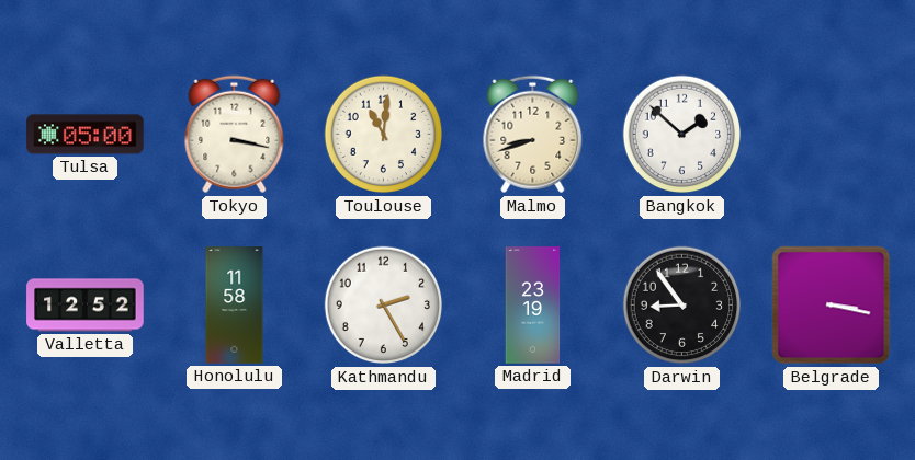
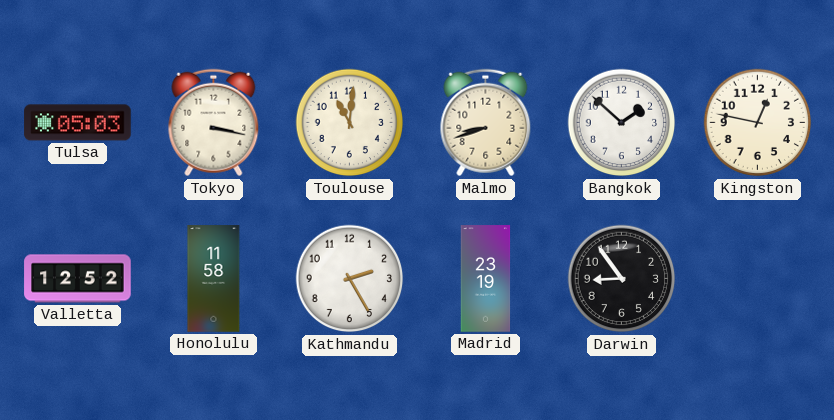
Tulsa: 05:00 -> 05:03
Kingston: none -> 12:47
Belgrade: 3:17 -> none
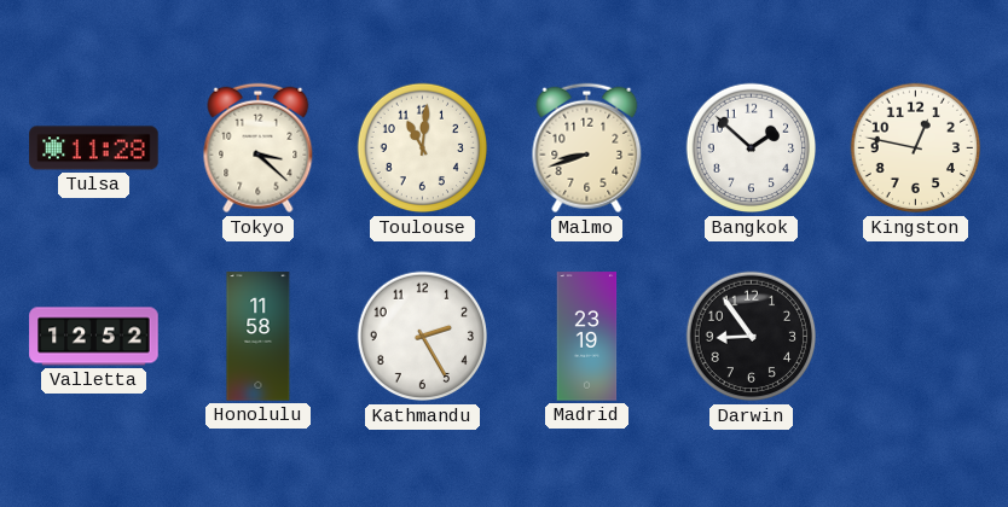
Tulsa: 05:03 -> 11:28
Tokyo: 3:17 -> 3:22
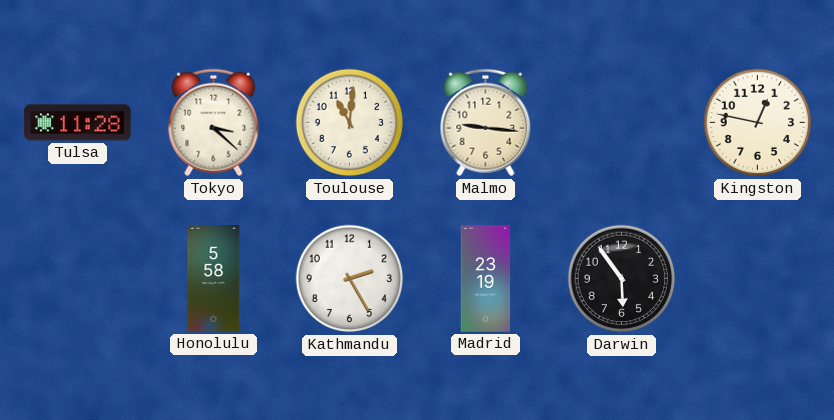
Malmo: 8:42 -> 9:16
Bangkok: 1:52 -> none
Valletta: 12:52 -> none
Honolulu: 11:58 -> 5:58
Darwin: 8:54 -> 5:54
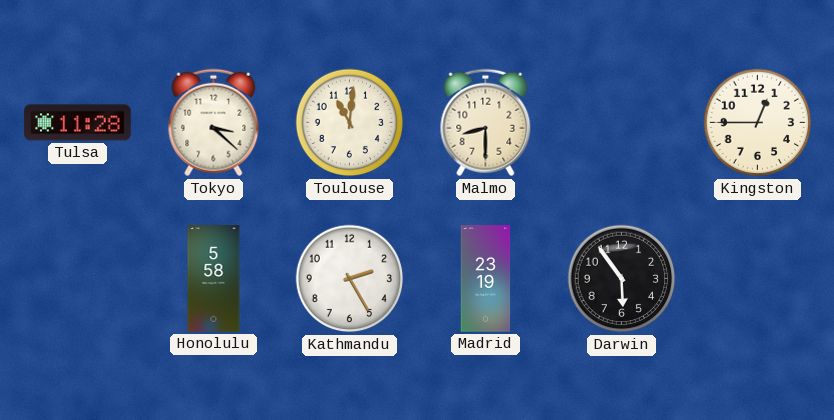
Malmo: 9:16 -> 8:30
Kingston: 12:47 -> 12:45
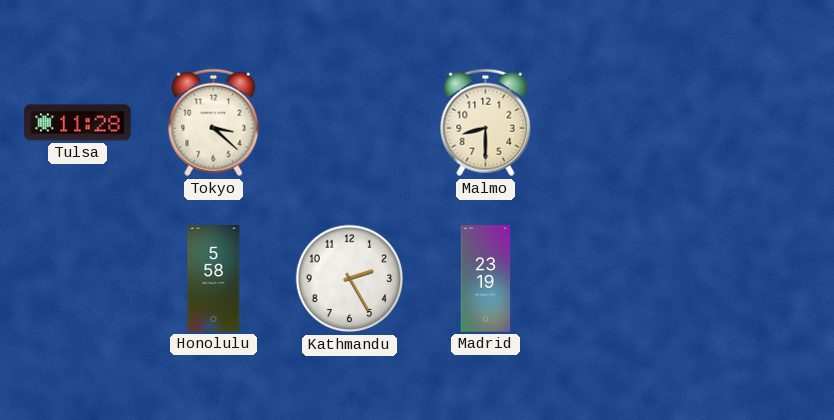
Toulouse: 11:01 -> none
Kingston: 12:45 -> none
Darwin: 5:54 -> none
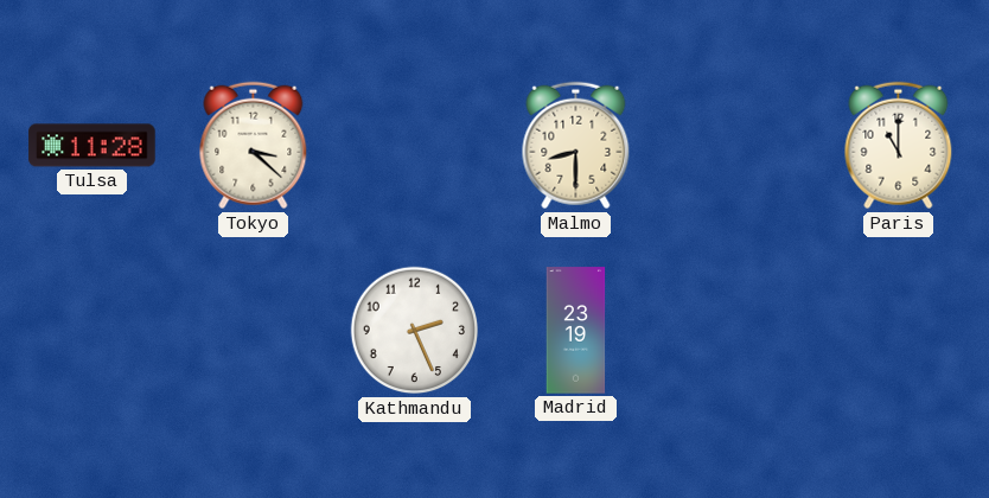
Paris: none -> 11:00
Honolulu: 5:58 -> none
Kathmandu: 2:25 -> 2:26
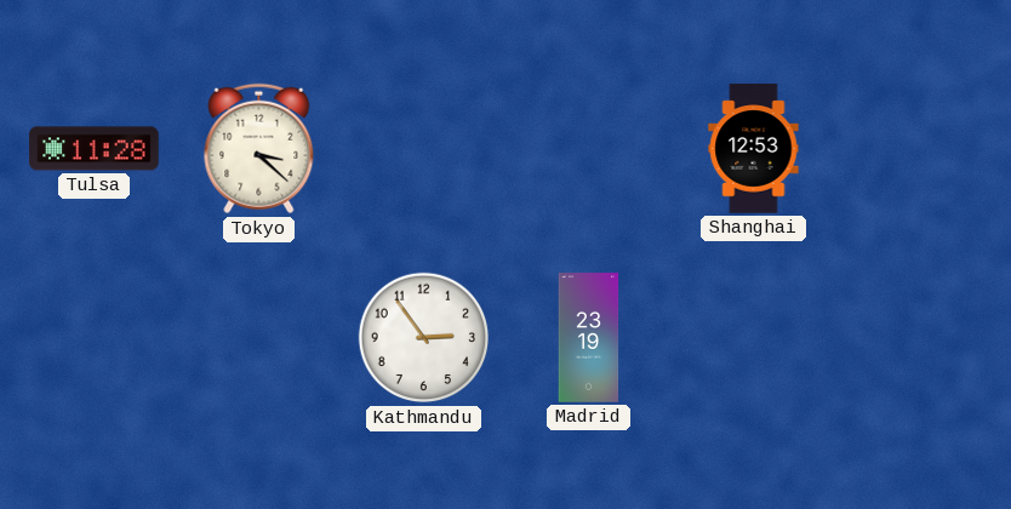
Malmo: 8:30 -> none
Shanghai: none -> 12:53
Paris: 11:00 -> none
Kathmandu: 2:26 -> 2:54
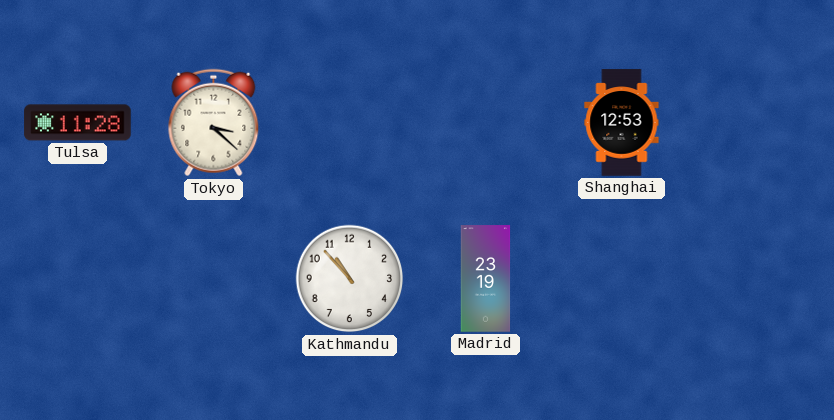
Kathmandu: 2:54 -> 10:53
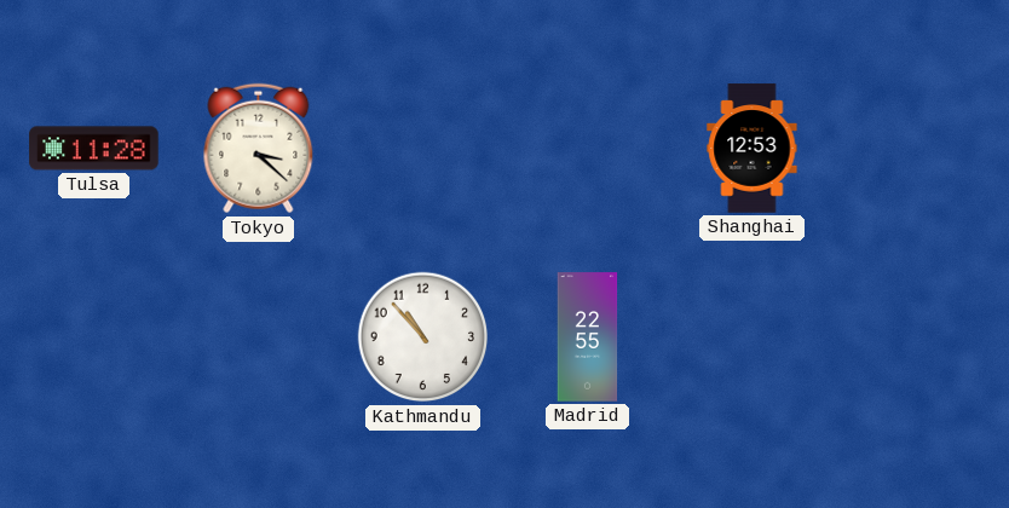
Madrid: 23:19 -> 22:55
